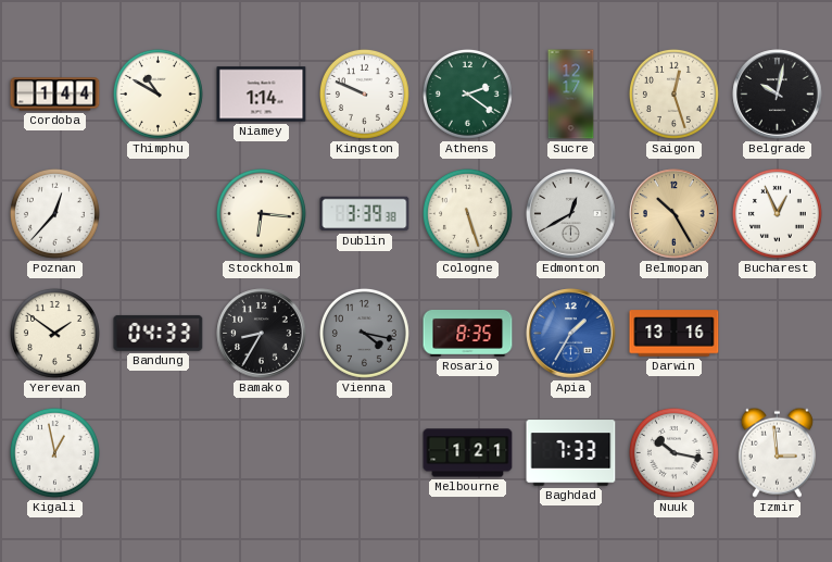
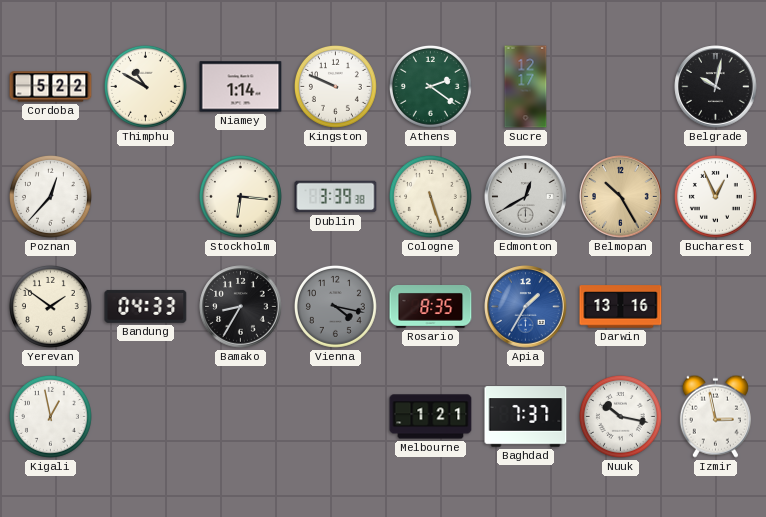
Cordoba: 1:44 -> 5:22
Saigon: 12:27 -> none
Baghdad: 7:33 -> 7:37
Izmir: 2:59 -> 2:58
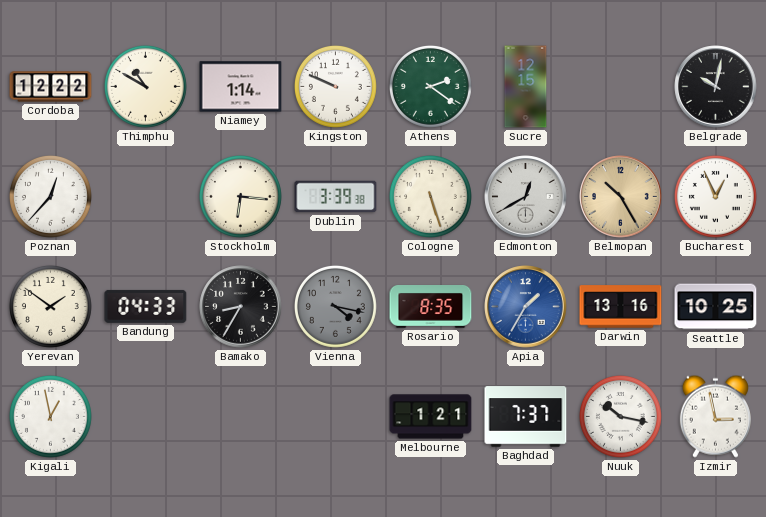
Cordoba: 5:22 -> 12:22
Sucre: 12:17 -> 12:15
Seattle: none -> 10:25
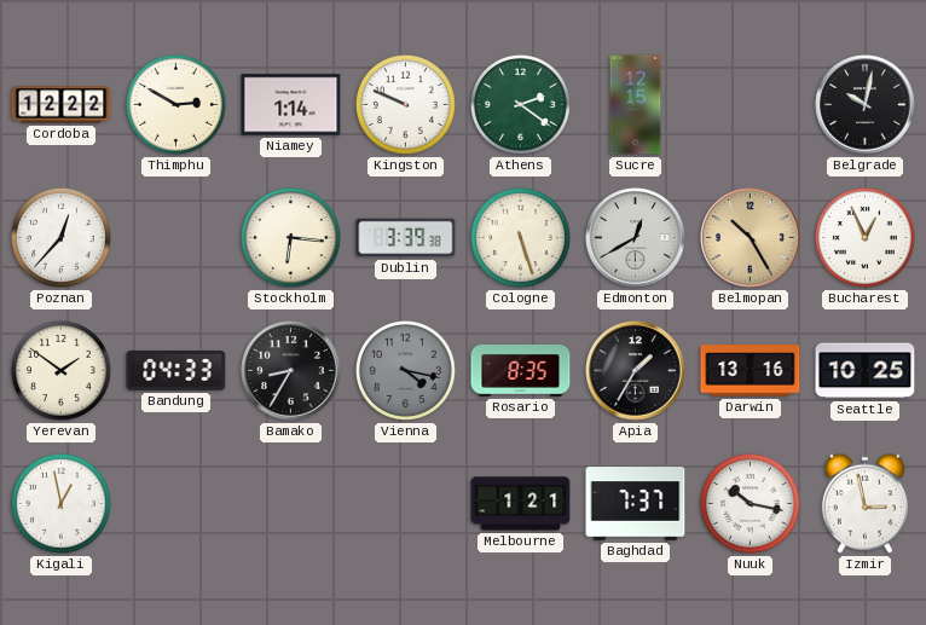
Thimphu: 10:50 -> 2:50
Apia dial: blue -> black
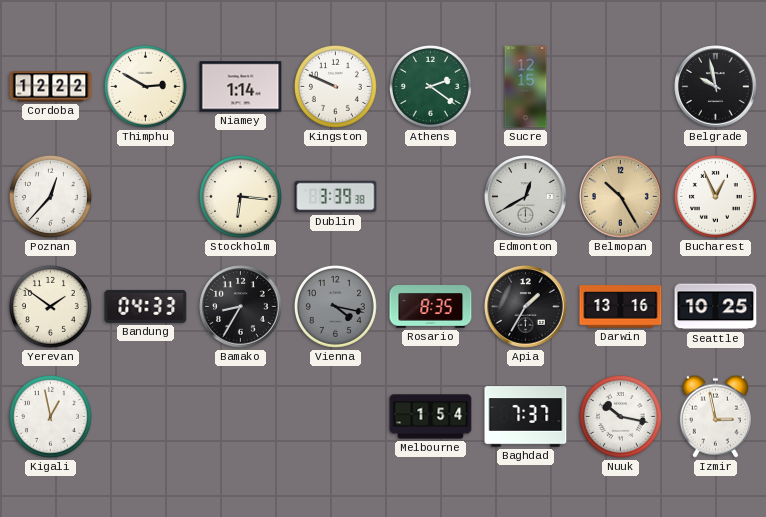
Belgrade: 10:02 -> 9:58
Cologne: 5:27 -> none
Melbourne: 1:21 -> 1:54
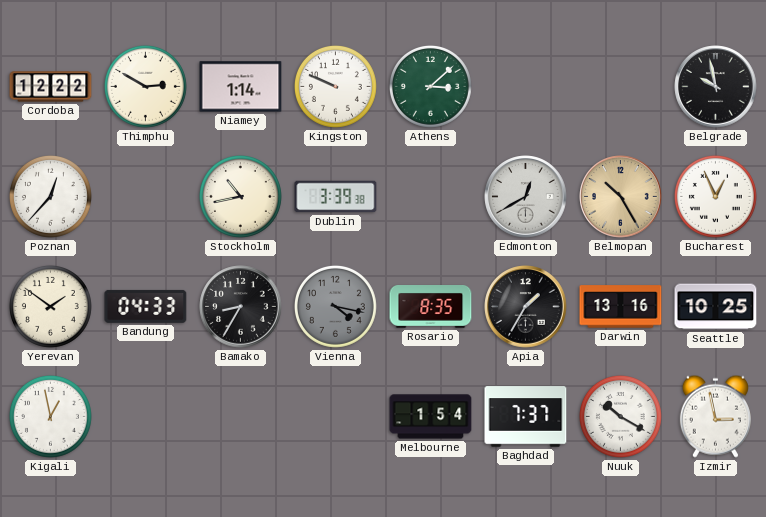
Athens: 2:21 -> 3:08
Sucre: 12:15 -> none
Stockholm: 6:16 -> 10:43
Nuuk: 10:17 -> 10:20
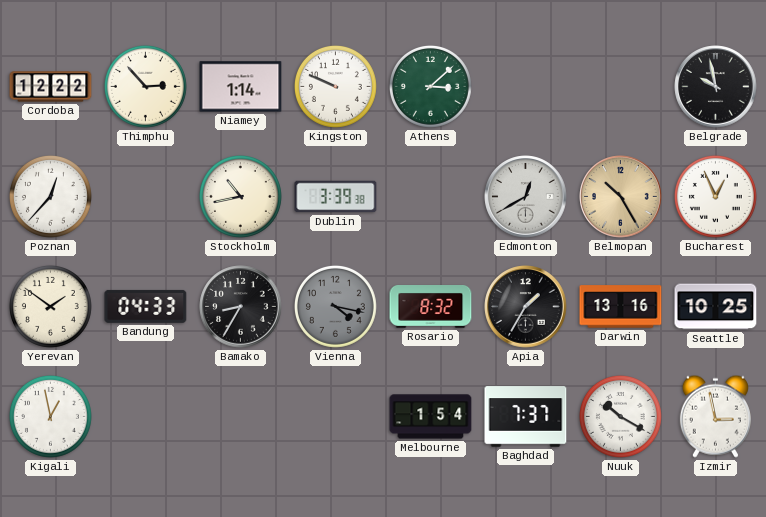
Thimphu: 2:50 -> 2:53
Rosario: 8:35 -> 8:32
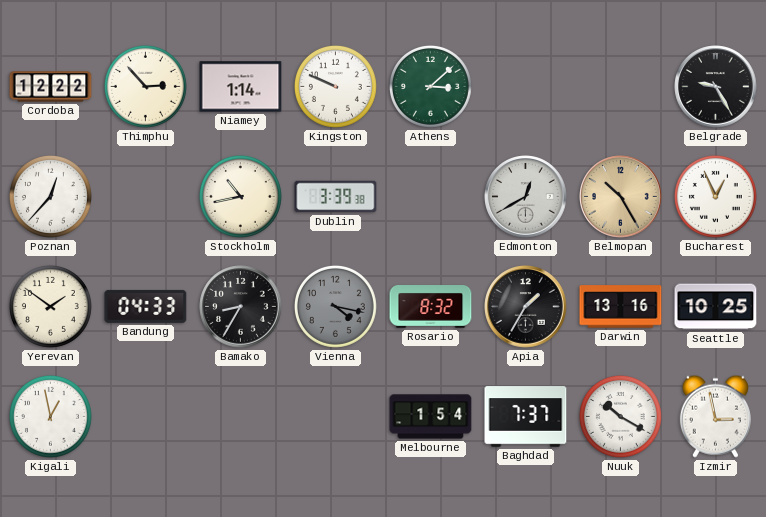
Belgrade: 9:58 -> 9:25
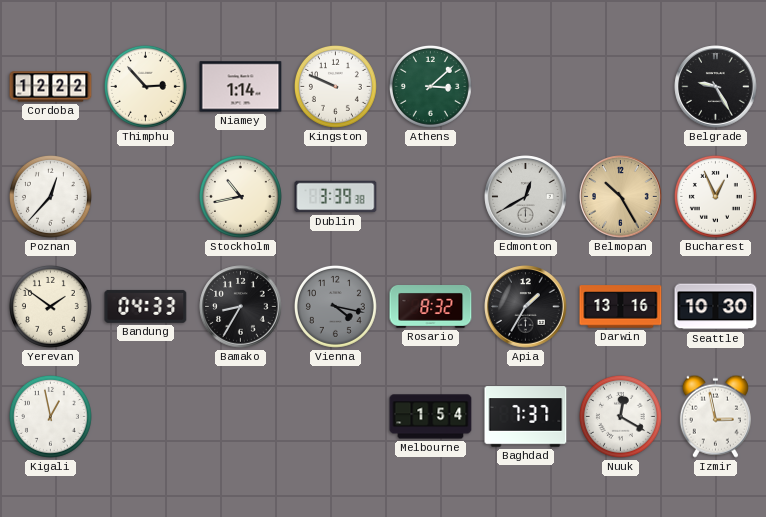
Seattle: 10:25 -> 10:30
Nuuk: 10:20 -> 12:20
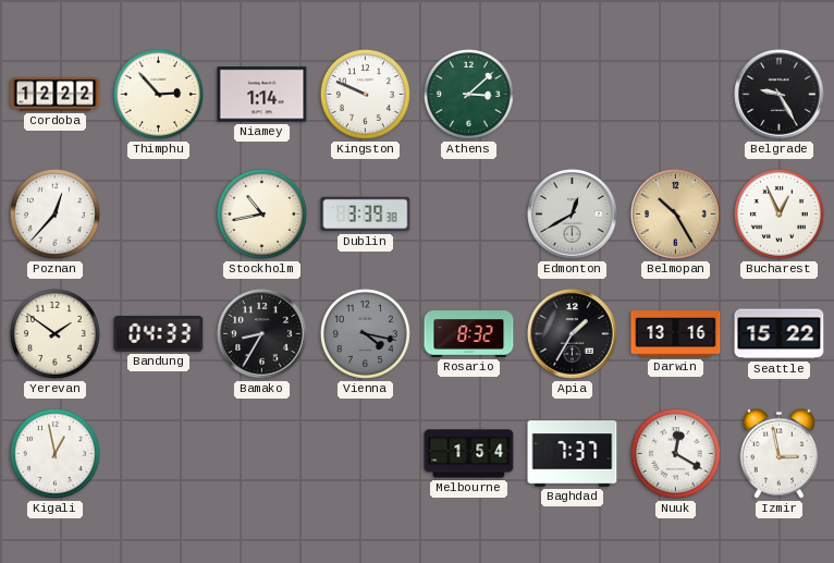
Seattle: 10:30 -> 15:22
